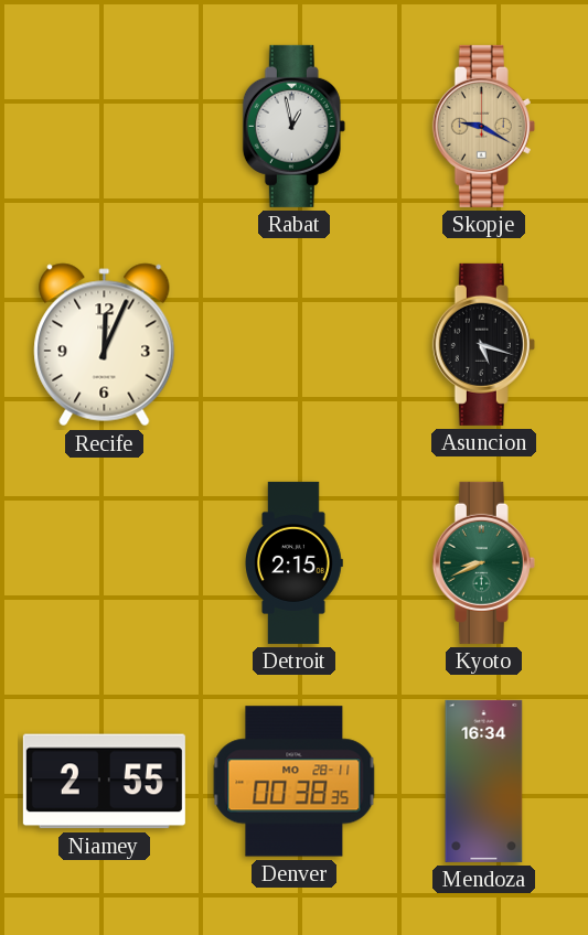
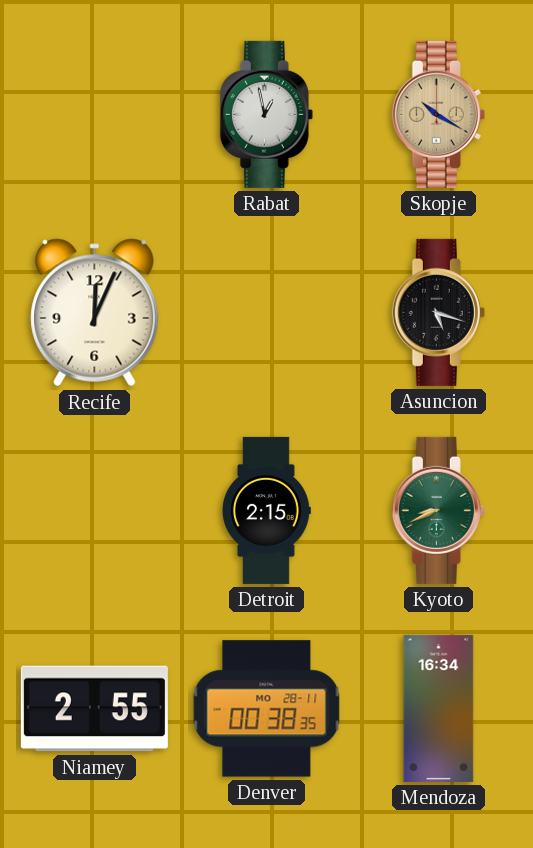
Skopje: 9:20 -> 10:20
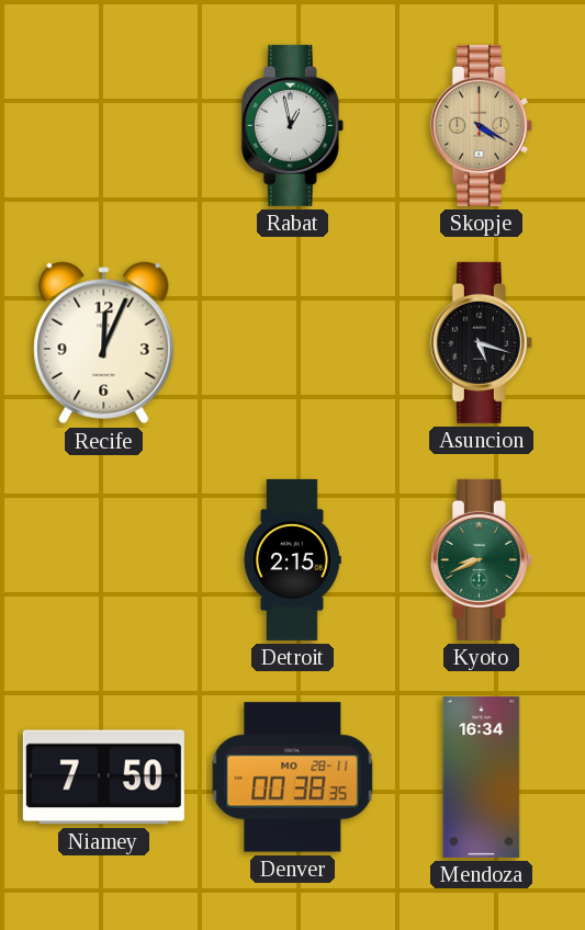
Skopje: 10:20 -> 4:20
Niamey: 2:55 -> 7:50
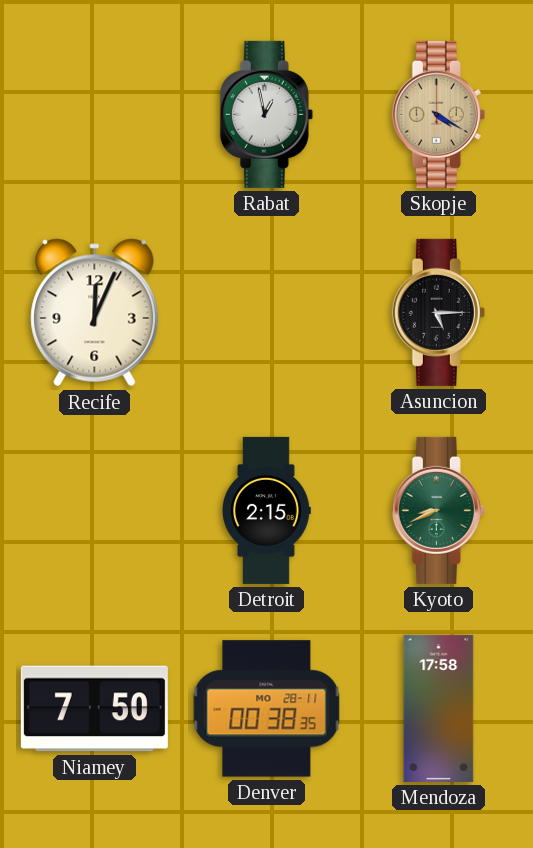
Asuncion: 5:18 -> 5:15
Mendoza: 16:34 -> 17:58
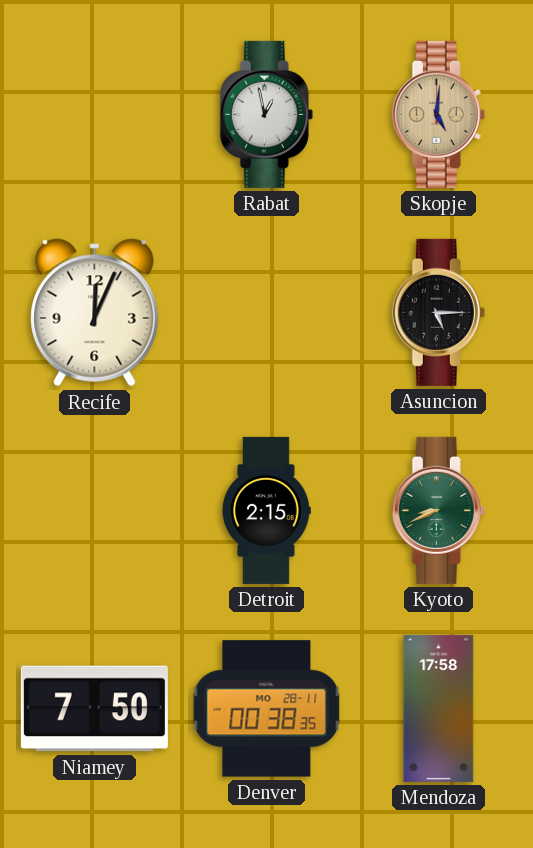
Skopje: 4:20 -> 5:01
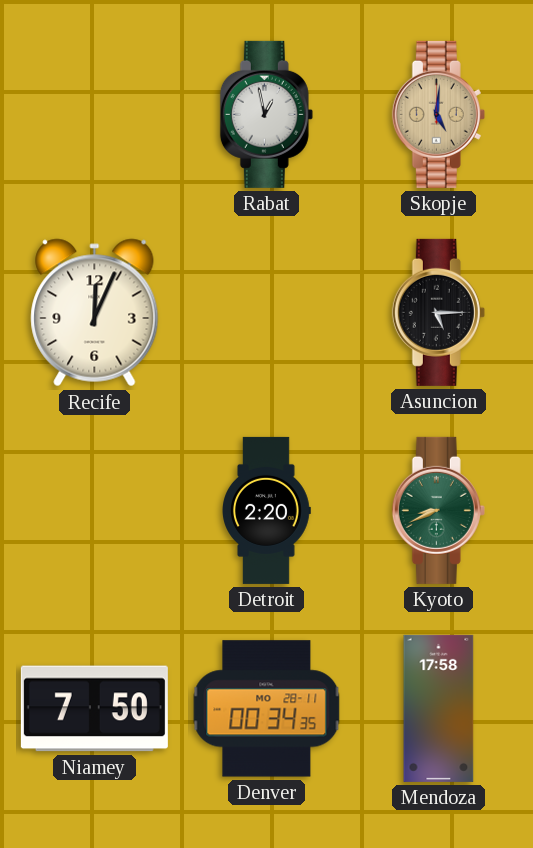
Detroit: 2:15 -> 2:20
Denver: 00:38 -> 00:34
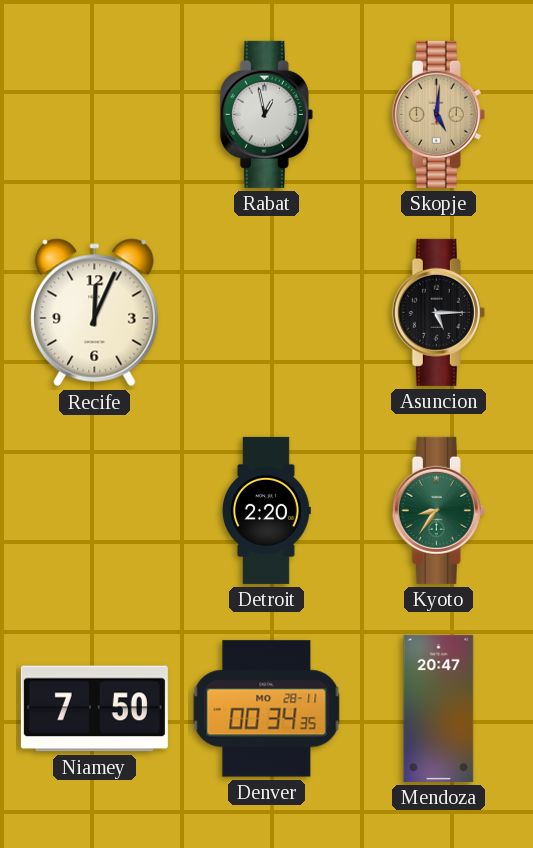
Kyoto: 8:41 -> 8:36
Mendoza: 17:58 -> 20:47
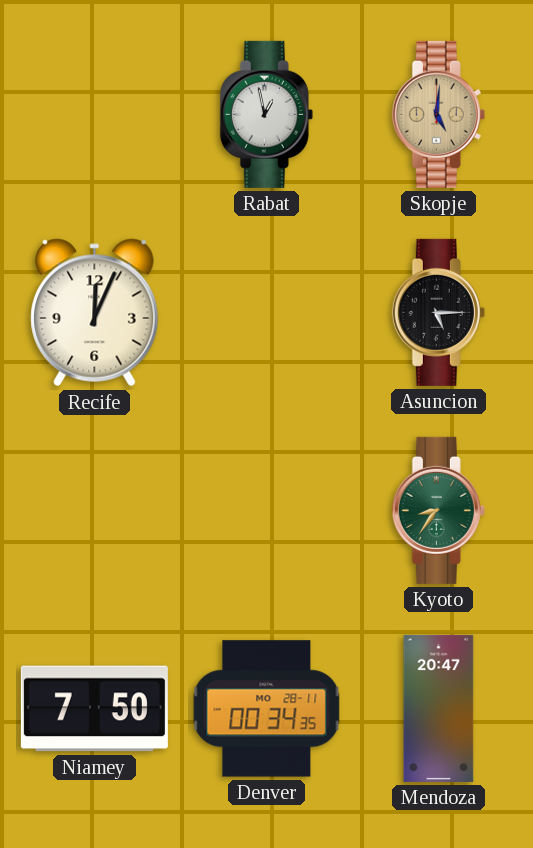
Detroit: 2:20 -> none
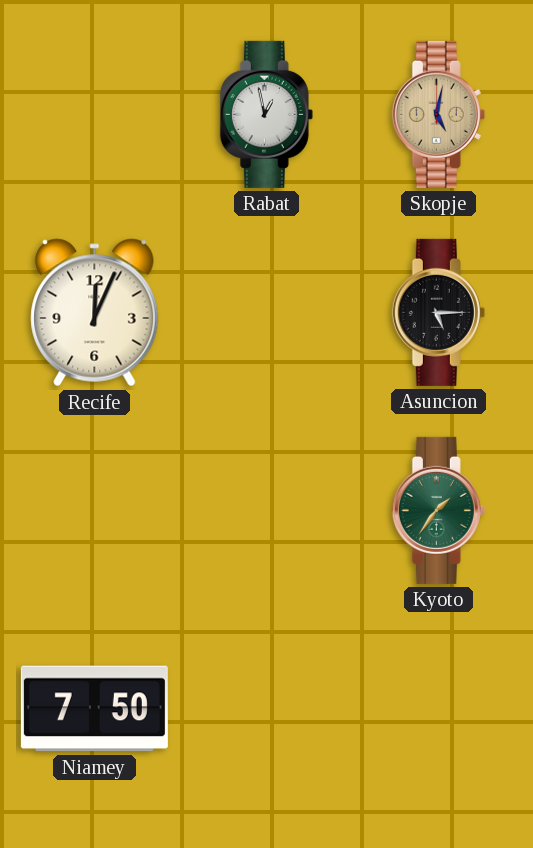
Skopje: 5:01 -> 5:02
Kyoto: 8:36 -> 1:36
Denver: 00:34 -> none
Mendoza: 20:47 -> none
